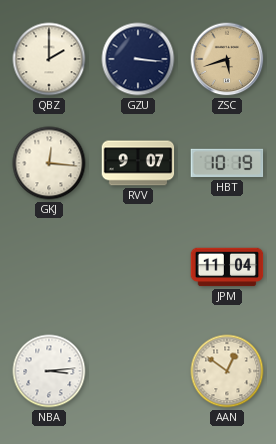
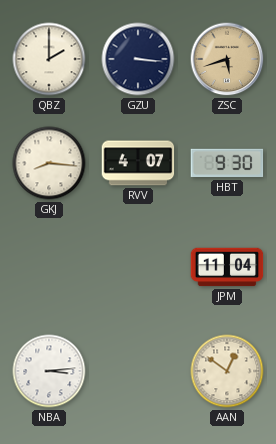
GKJ: 12:16 -> 8:16
RVV: 9:07 -> 4:07
HBT: 10:19 -> 9:30
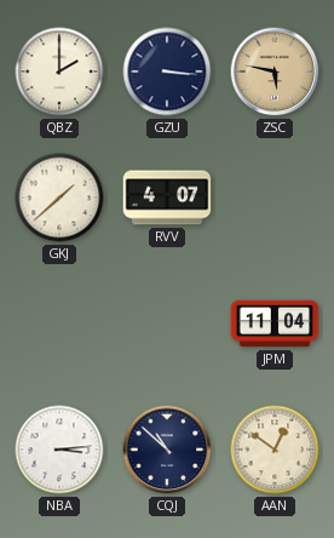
ZSC: 5:42 -> 5:47
GKJ: 8:16 -> 1:38
HBT: 9:30 -> none
CQJ: none -> 10:52
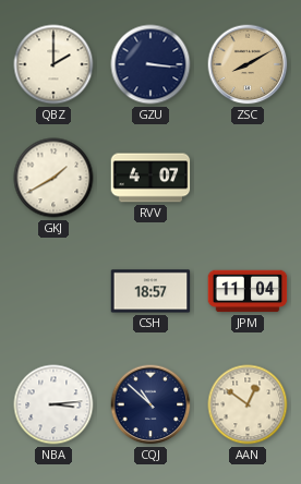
ZSC: 5:47 -> 8:10
GKJ: 1:38 -> 1:40
CSH: none -> 18:57
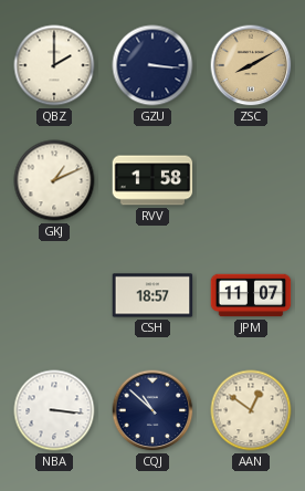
GKJ: 1:40 -> 1:11
RVV: 4:07 -> 1:58
JPM: 11:04 -> 11:07
NBA: 3:14 -> 3:16
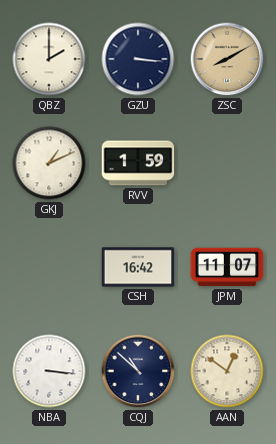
RVV: 1:58 -> 1:59
CSH: 18:57 -> 16:42
